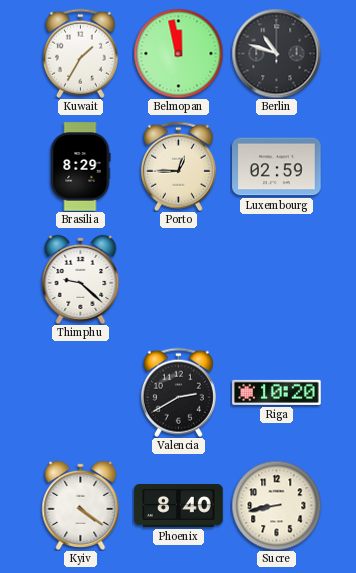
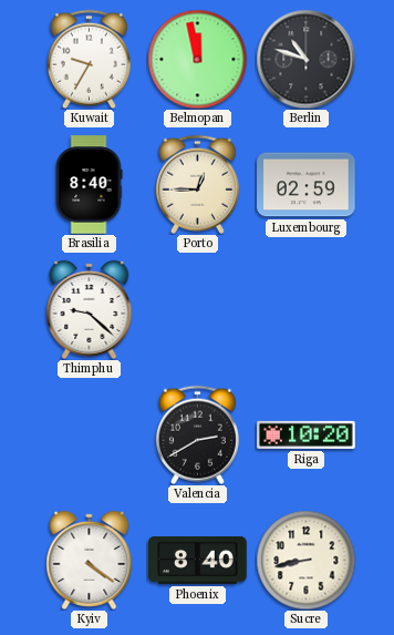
Kuwait: 1:35 -> 9:35
Brasilia: 8:29 -> 8:40
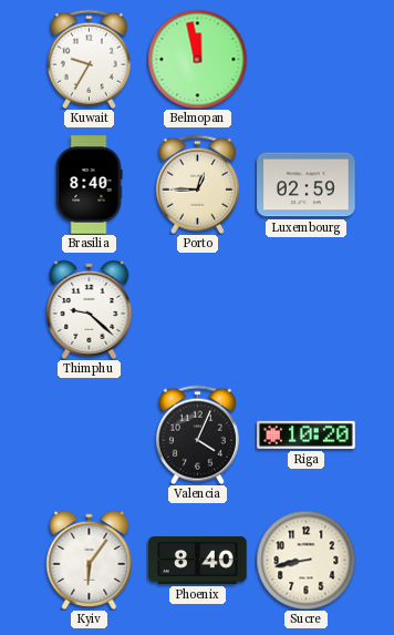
Berlin: 10:48 -> none
Valencia: 2:40 -> 4:04
Kyiv: 4:21 -> 6:06
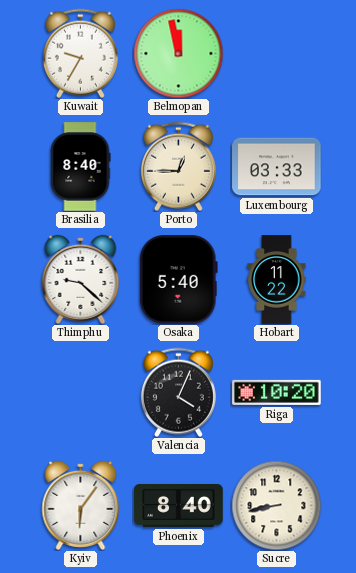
Luxembourg: 02:59 -> 03:33
Osaka: none -> 5:40
Hobart: none -> 11:22
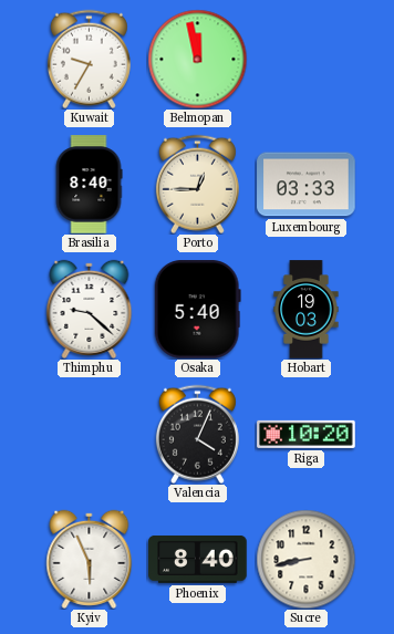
Hobart: 11:22 -> 19:03
Kyiv: 6:06 -> 5:56
